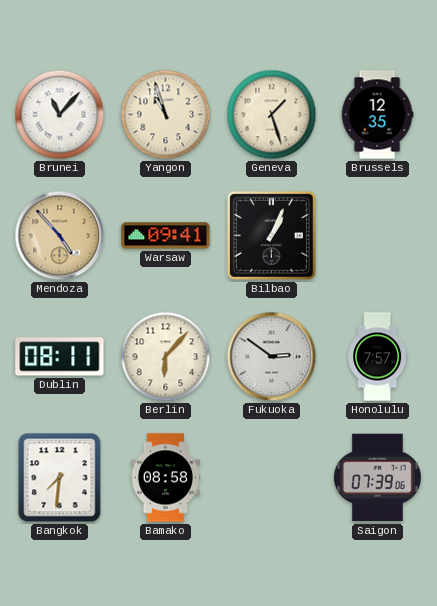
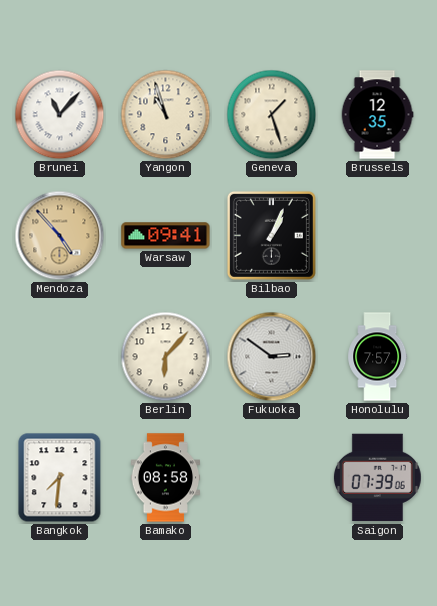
Dublin: 08:11 -> none
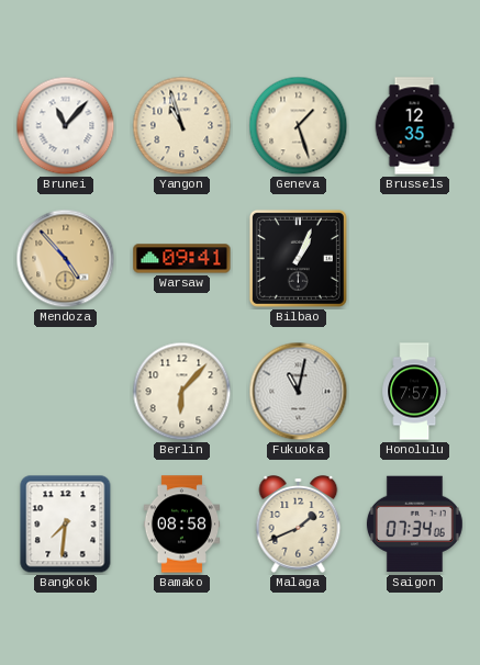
Fukuoka: 2:51 -> 11:02
Malaga: none -> 1:41
Saigon: 07:39 -> 07:34
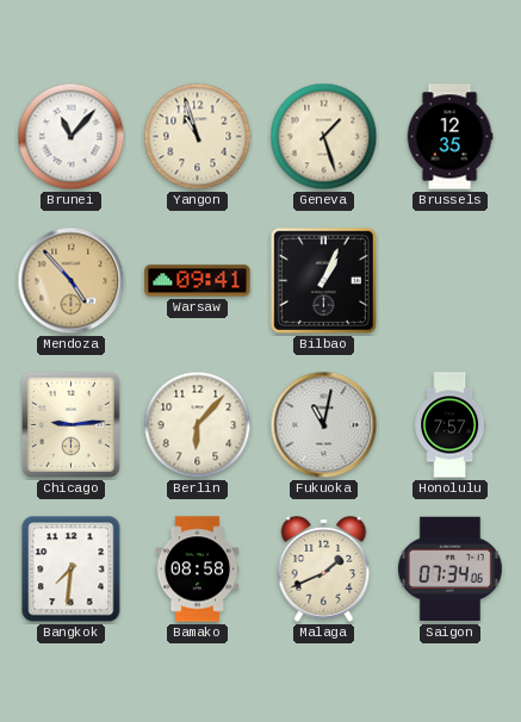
Chicago: none -> 9:14
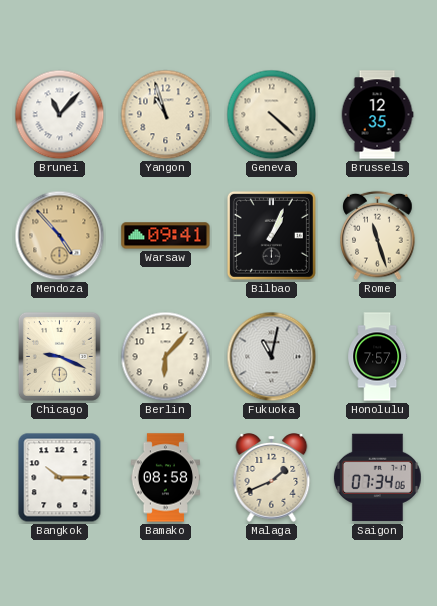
Geneva: 1:27 -> 4:22
Rome: none -> 11:27
Chicago: 9:14 -> 9:19
Bangkok: 7:31 -> 10:15
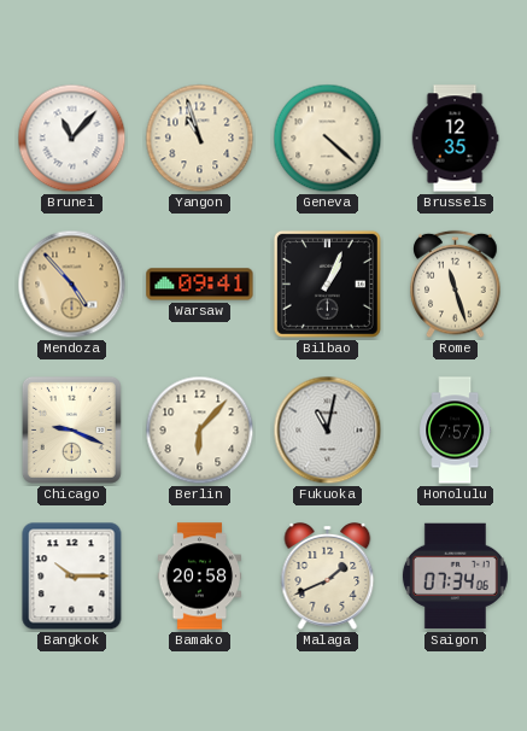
Bamako: 08:58 -> 20:58
